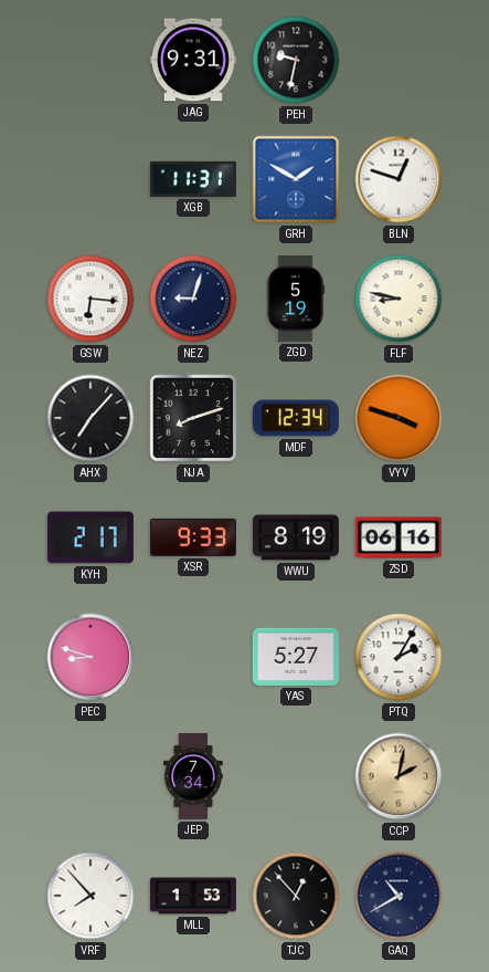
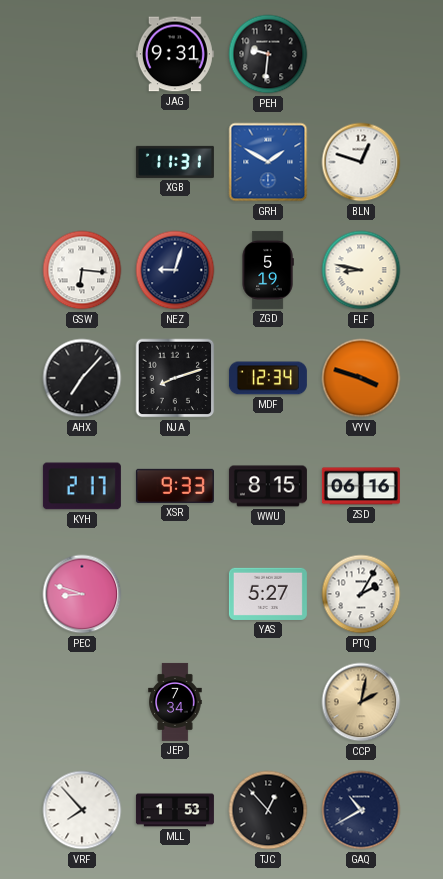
PEH: 9:32 -> 9:31
WWU: 8:19 -> 8:15
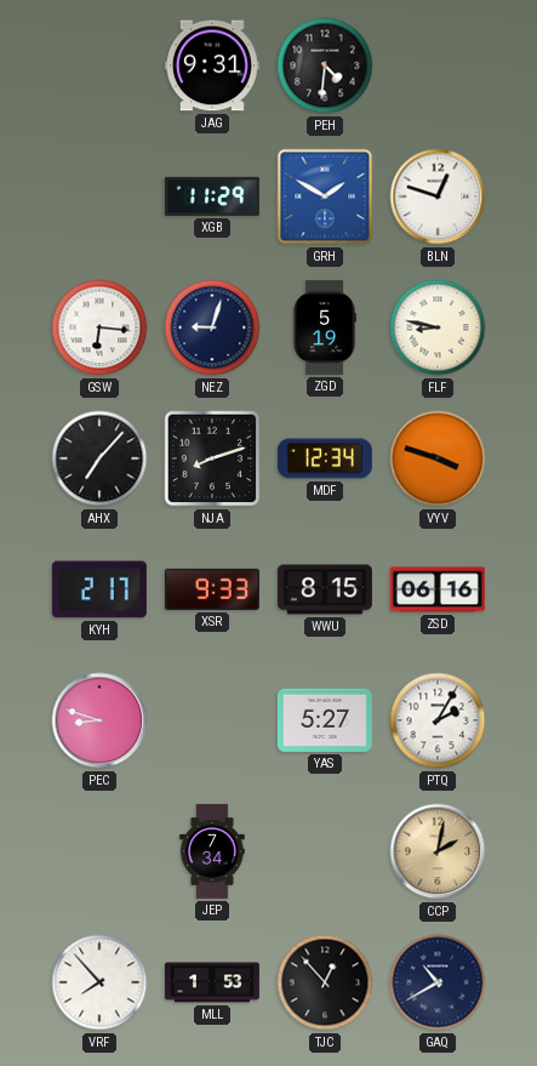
PEH: 9:31 -> 4:31
XGB: 11:31 -> 11:29
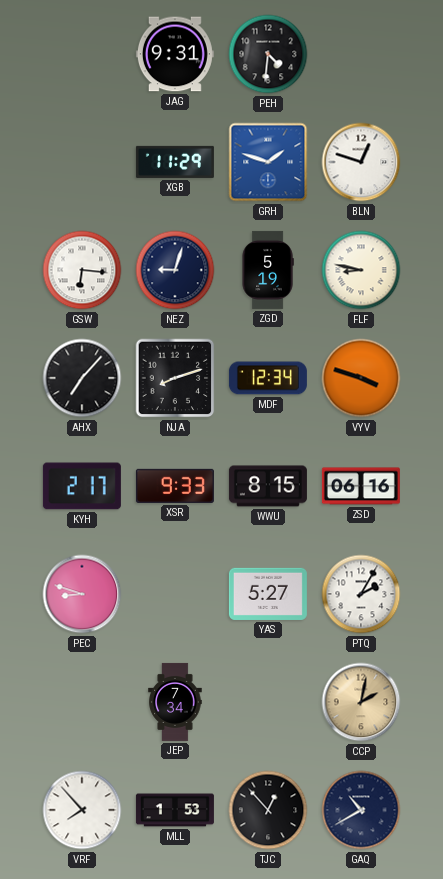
GRH: 1:50 -> 1:48
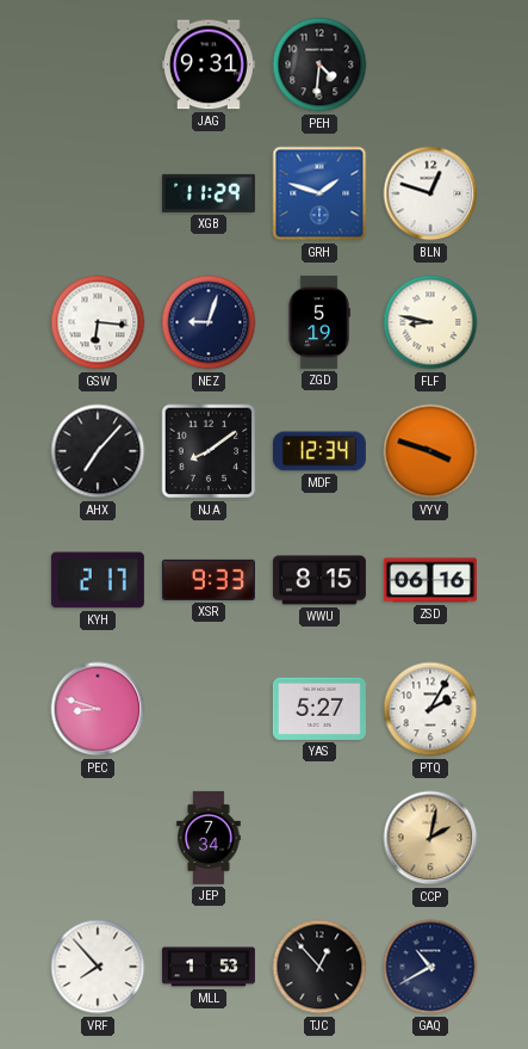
NJA: 8:12 -> 8:09
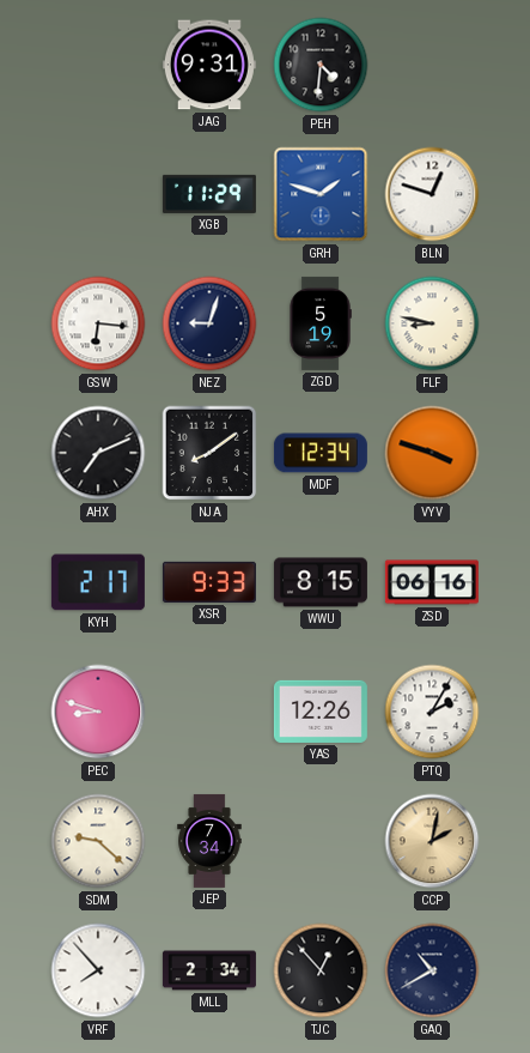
AHX: 7:07 -> 7:11
YAS: 5:27 -> 12:26
SDM: none -> 9:22
MLL: 1:53 -> 2:34
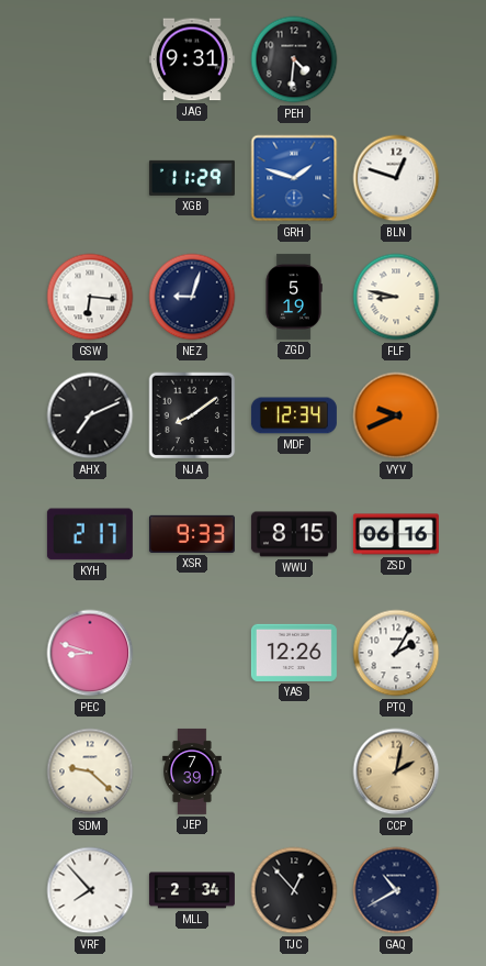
VYV: 3:48 -> 9:41
JEP: 7:34 -> 7:39
